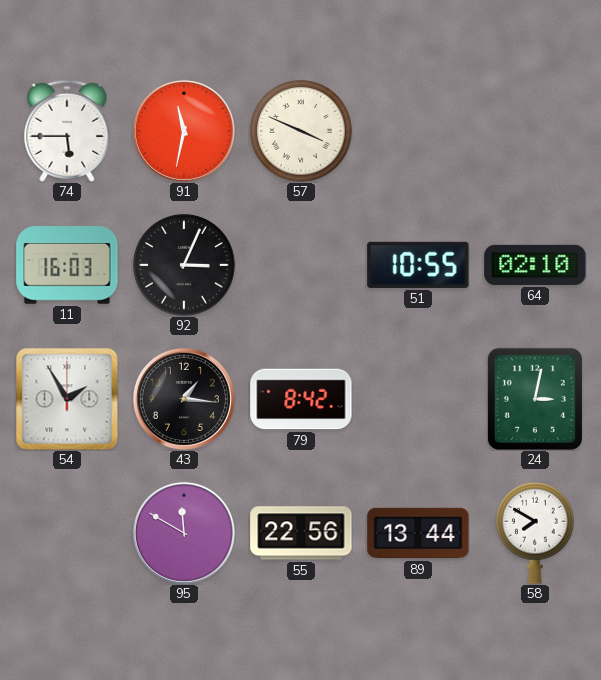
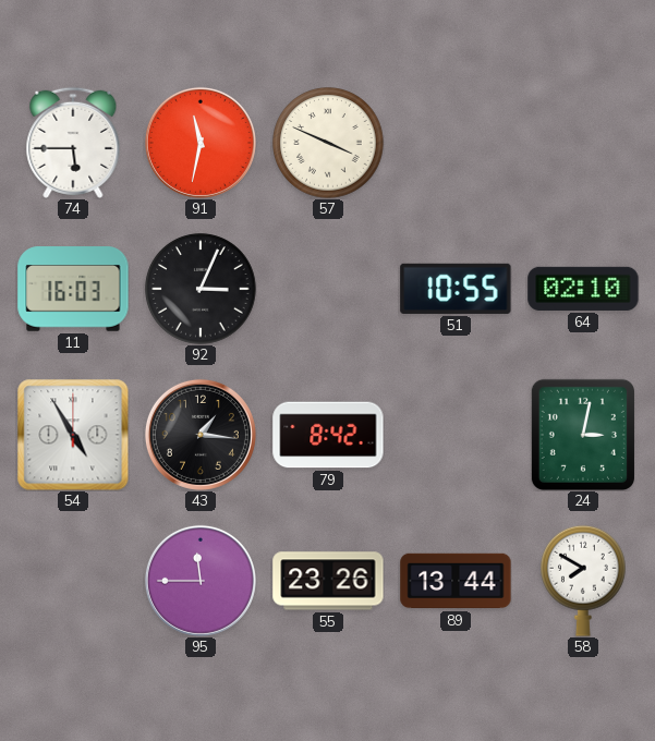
54: 1:55 -> 4:55
95: 11:50 -> 11:45
55: 22:56 -> 23:26
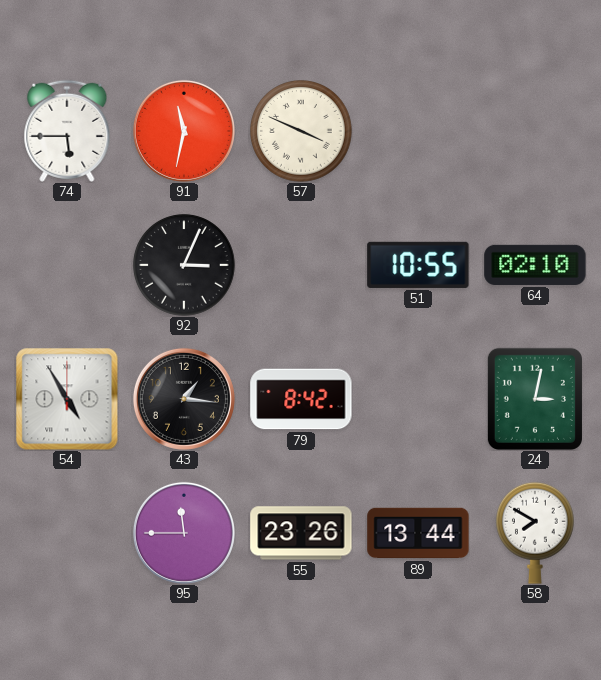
11: 16:03 -> none
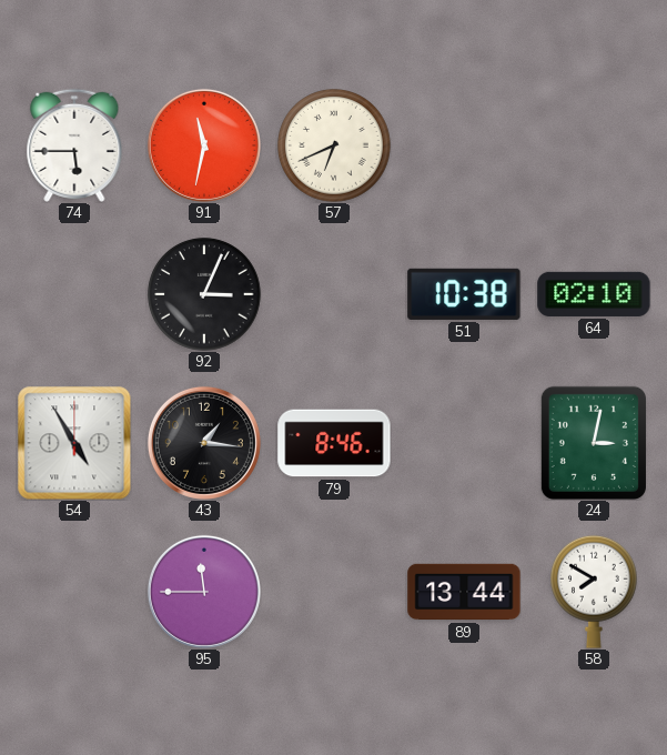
57: 3:49 -> 6:41
51: 10:55 -> 10:38
79: 8:42 -> 8:46
55: 23:26 -> none
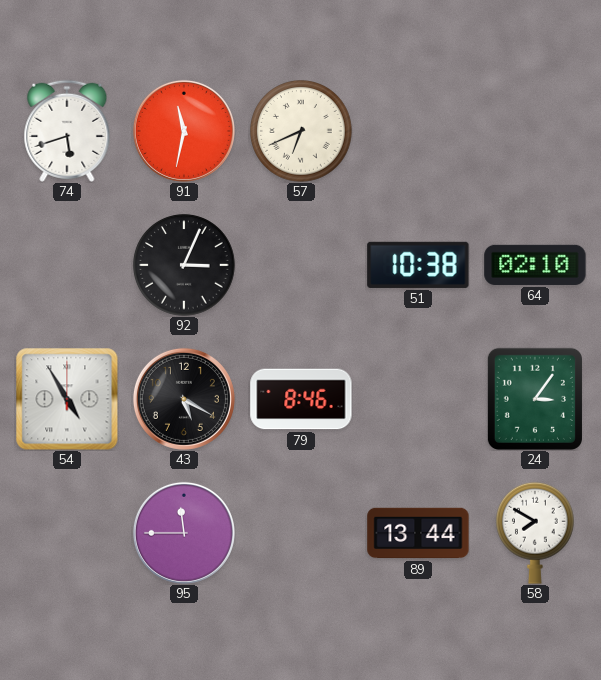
74: 5:45 -> 5:42
43: 1:16 -> 5:20
24: 3:02 -> 3:06
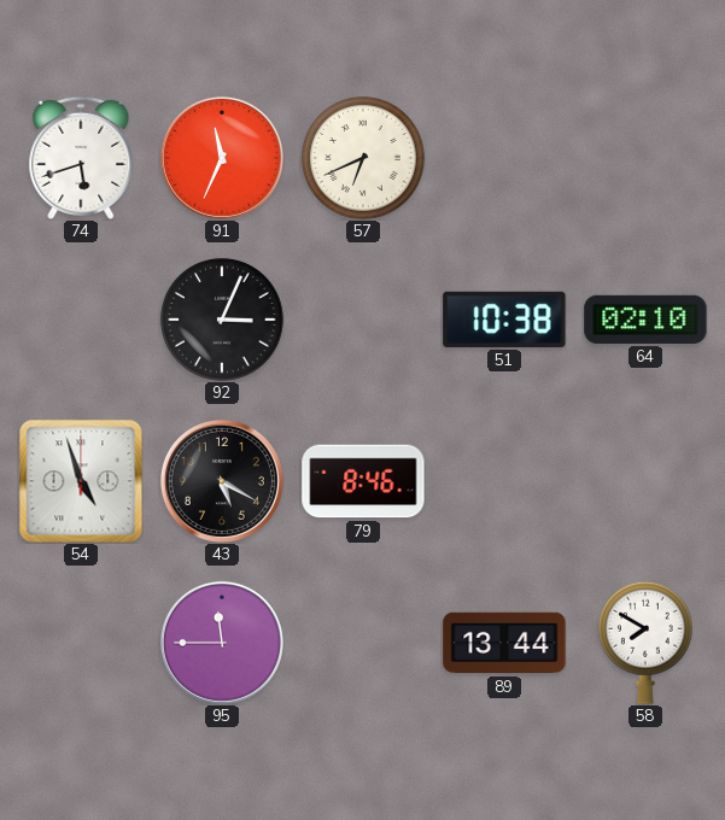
91: 11:32 -> 11:34
54: 4:55 -> 4:57
24: 3:06 -> none
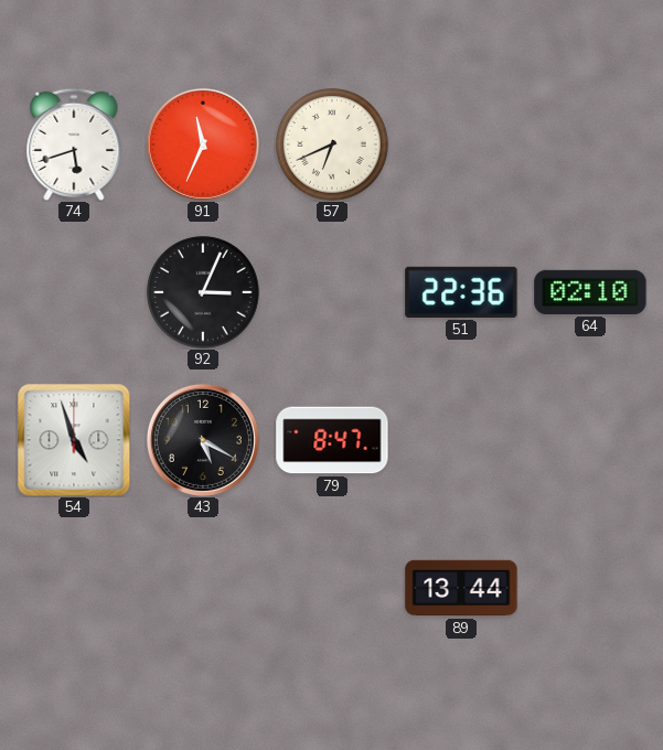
51: 10:38 -> 22:36
79: 8:46 -> 8:47
95: 11:45 -> none
58: 7:50 -> none
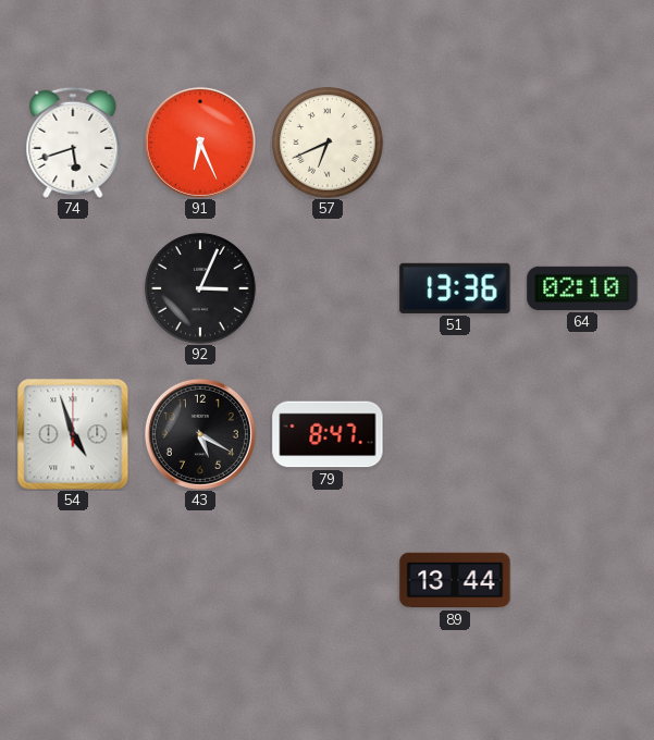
91: 11:34 -> 6:26
51: 22:36 -> 13:36
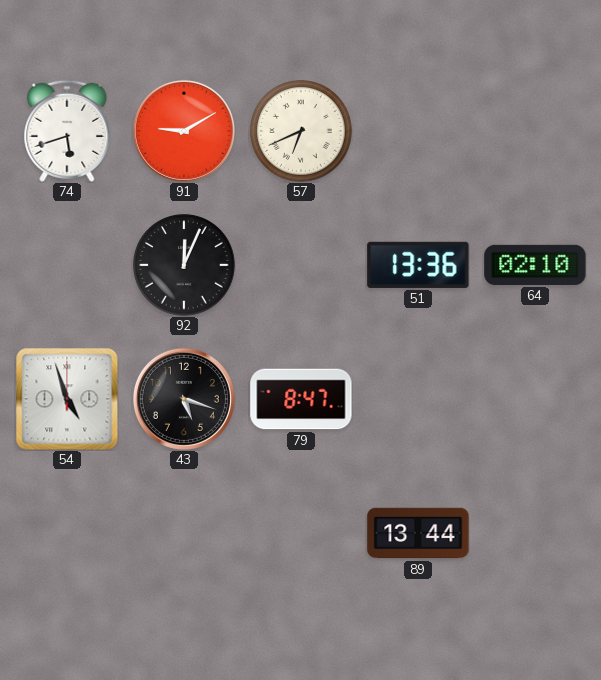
91: 6:26 -> 9:10
92: 3:04 -> 12:04
43: 5:20 -> 5:18
